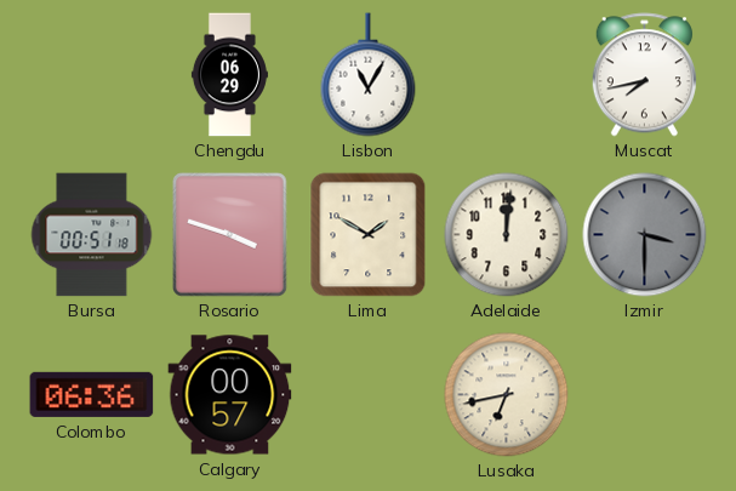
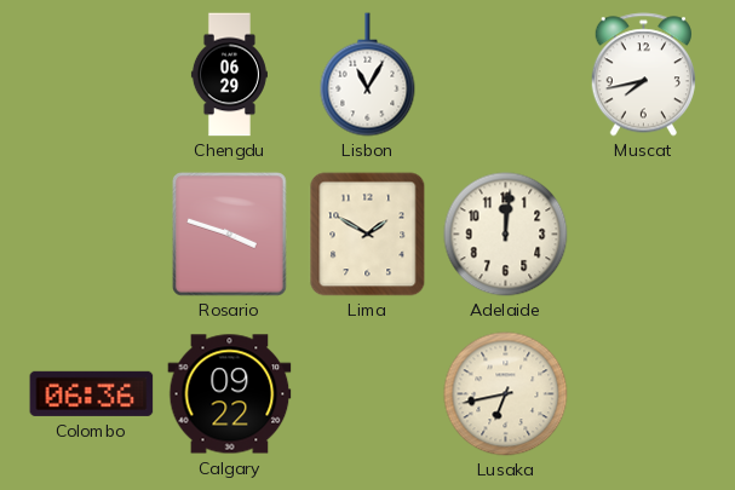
Bursa: 00:51 -> none
Izmir: 3:30 -> none
Calgary: 00:57 -> 09:22
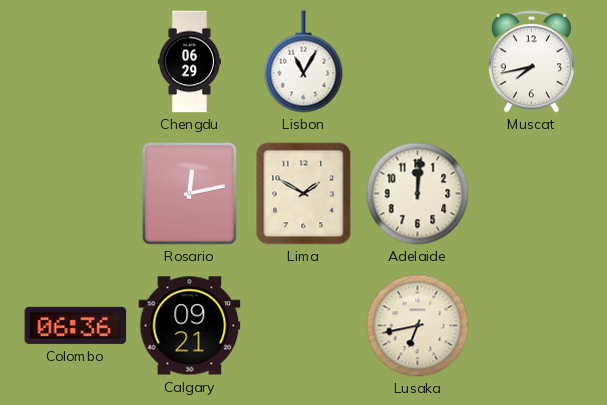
Rosario: 3:48 -> 12:13
Calgary: 09:22 -> 09:21
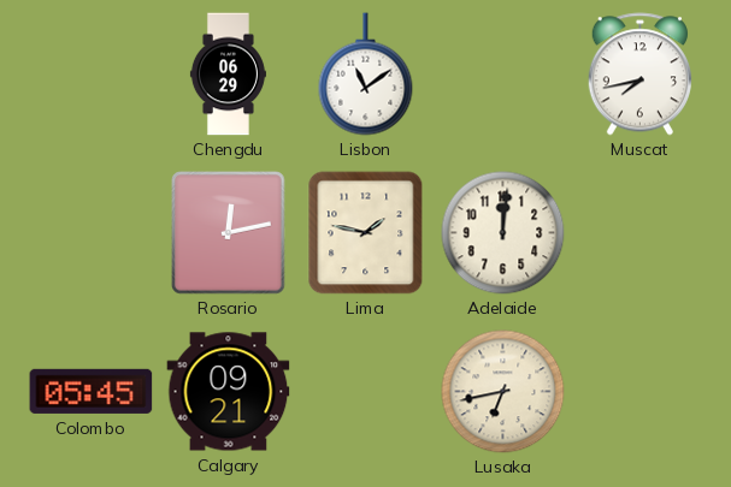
Lisbon: 11:05 -> 11:09
Lima: 1:50 -> 1:47
Colombo: 06:36 -> 05:45
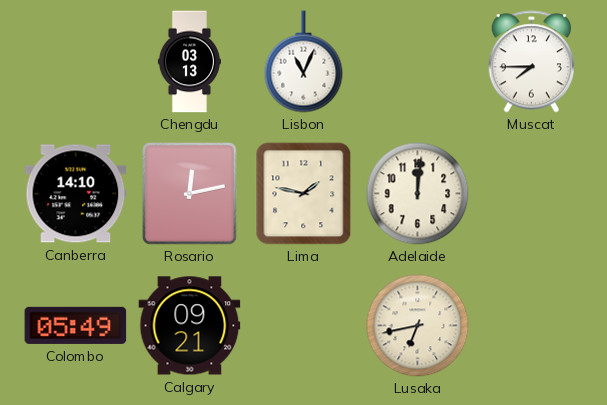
Chengdu: 06:29 -> 03:13
Lisbon: 11:09 -> 11:04
Muscat: 7:43 -> 7:45
Canberra: none -> 14:10
Colombo: 05:45 -> 05:49
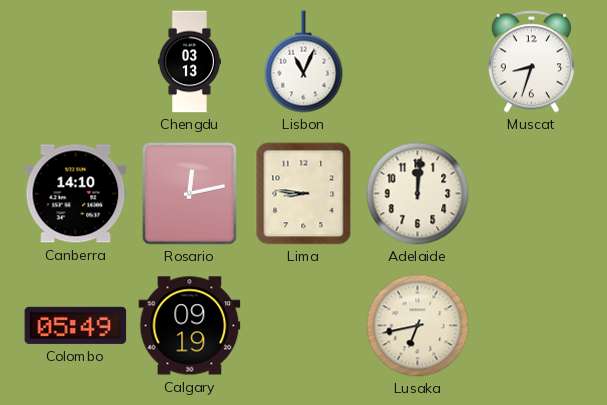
Muscat: 7:45 -> 8:33
Lima: 1:47 -> 8:46
Calgary: 09:21 -> 09:19
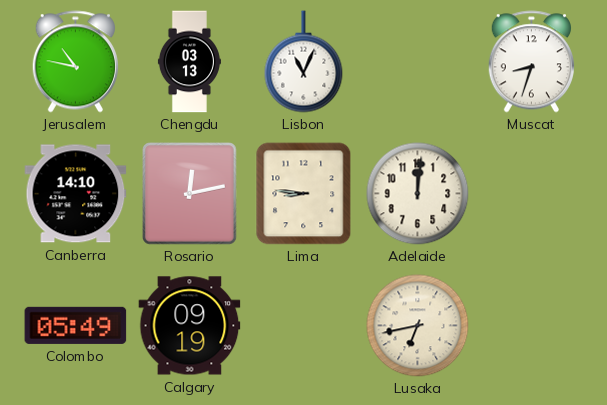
Jerusalem: none -> 10:47
